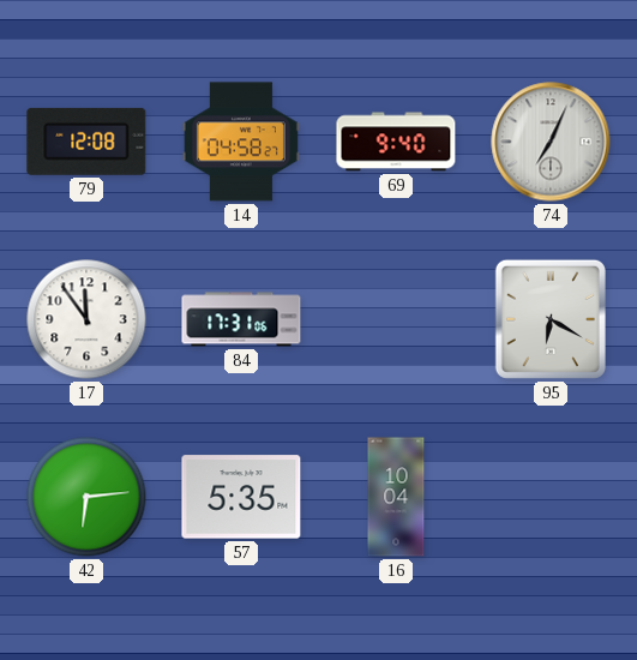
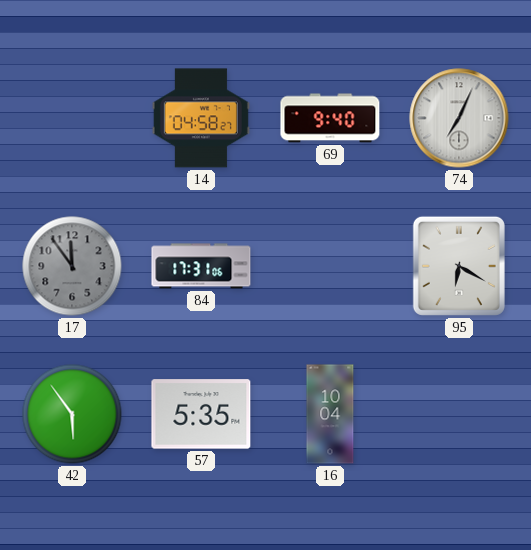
79: 12:08 -> none
17 dial: white -> grey
42: 6:14 -> 5:54
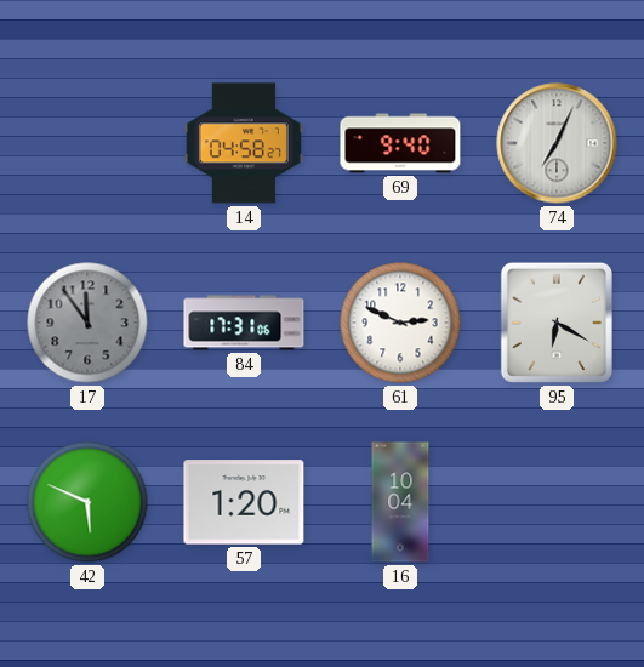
61: none -> 2:49
42: 5:54 -> 5:49
57: 5:35 -> 1:20
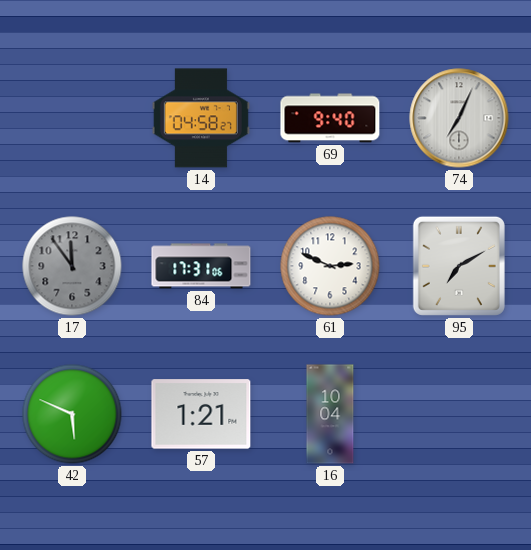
95: 6:20 -> 7:10
57: 1:20 -> 1:21
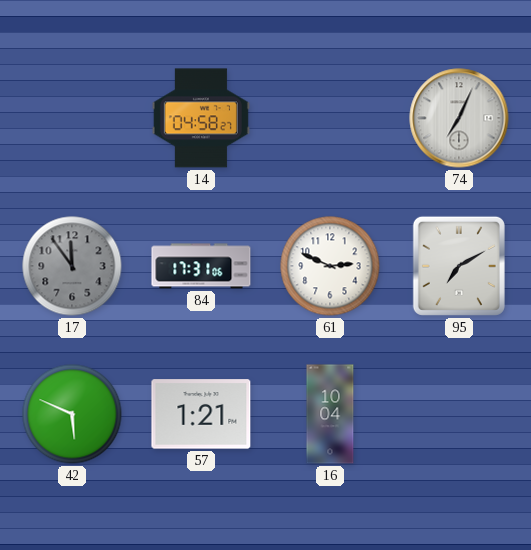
69: 9:40 -> none
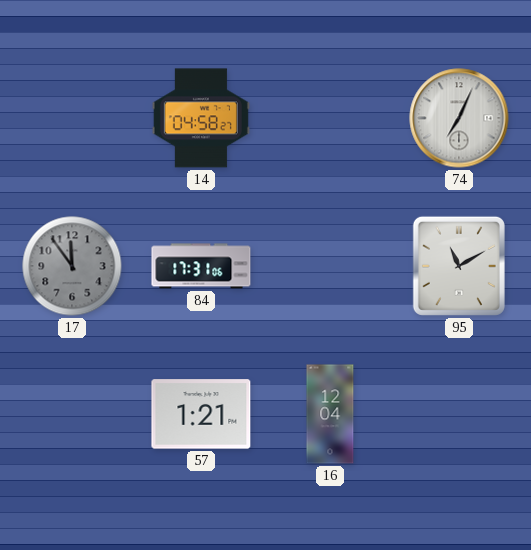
61: 2:49 -> none
95: 7:10 -> 11:10
42: 5:49 -> none
16: 10:04 -> 12:04
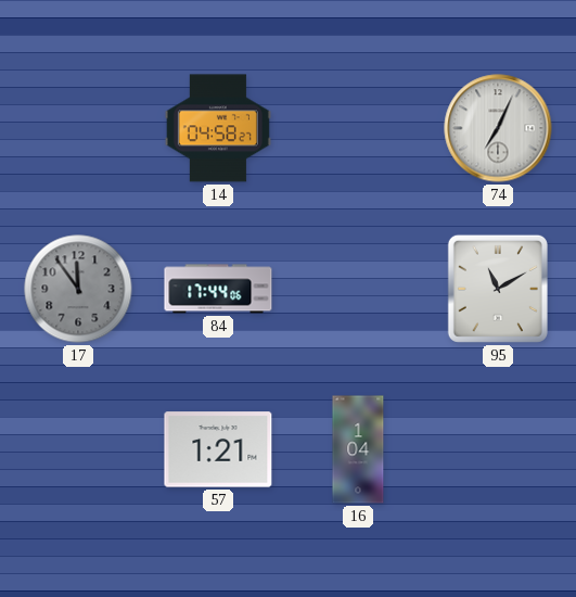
84: 17:31 -> 17:44
16: 12:04 -> 1:04
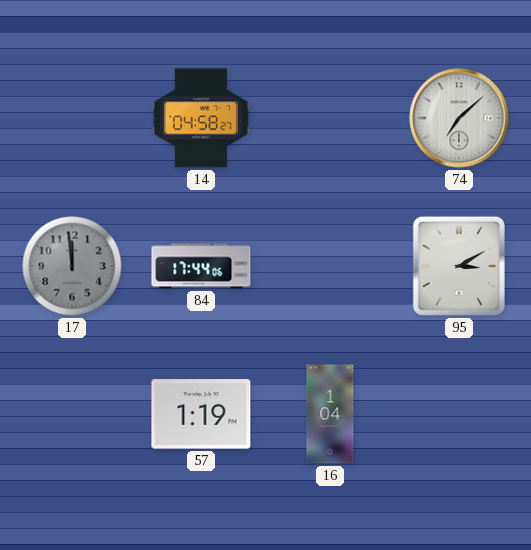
74: 7:04 -> 7:08
17: 11:54 -> 11:59
95: 11:10 -> 3:10
57: 1:21 -> 1:19
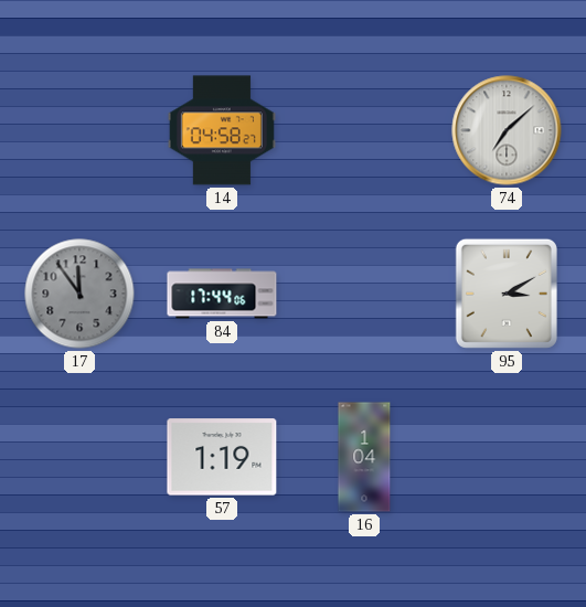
17: 11:59 -> 11:54
